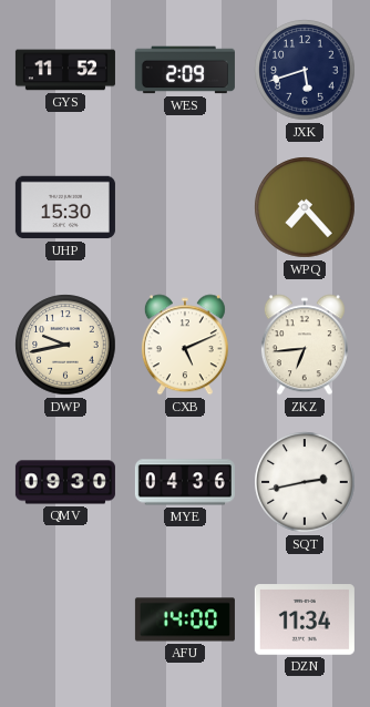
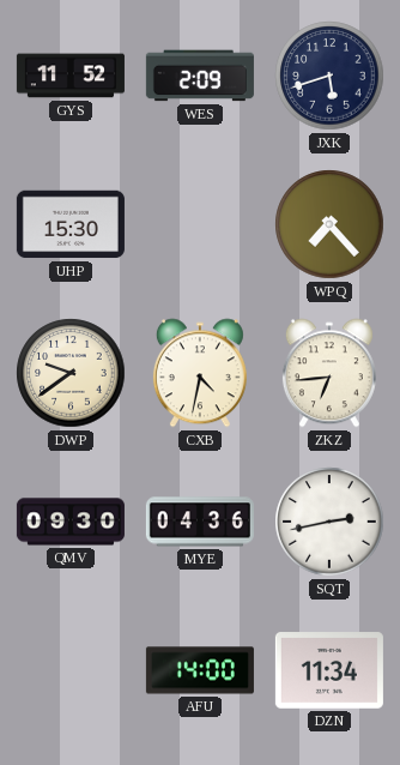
DWP: 9:43 -> 9:39
CXB: 5:11 -> 4:32
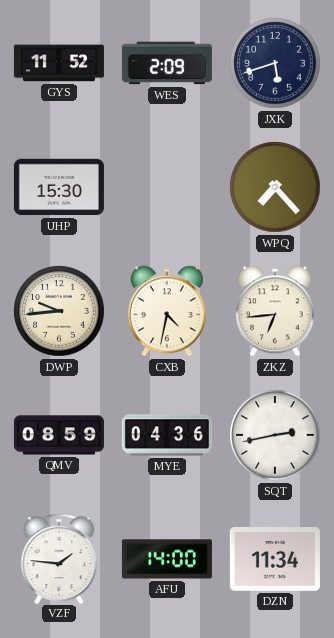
DWP: 9:39 -> 9:44
QMV: 09:30 -> 08:59
VZF: none -> 1:46
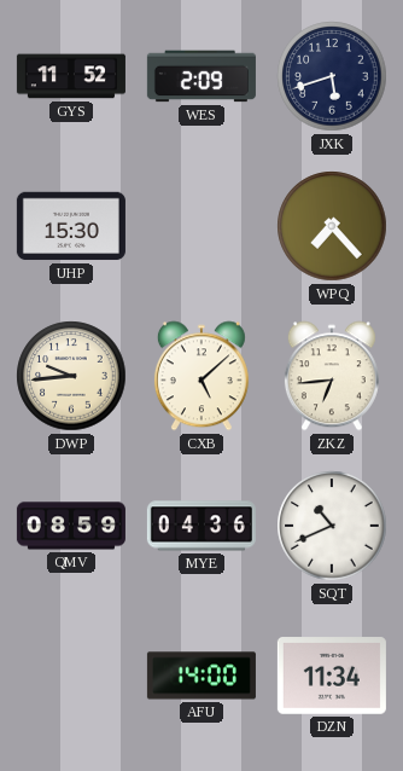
CXB: 4:32 -> 5:08
SQT: 2:43 -> 10:41
VZF: 1:46 -> none
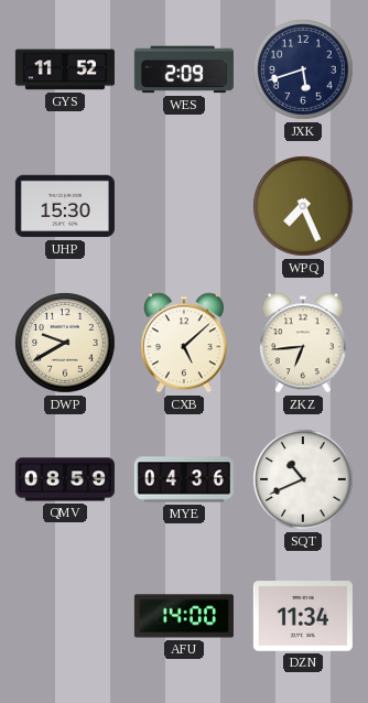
WPQ: 7:23 -> 7:26
DWP: 9:44 -> 9:40
